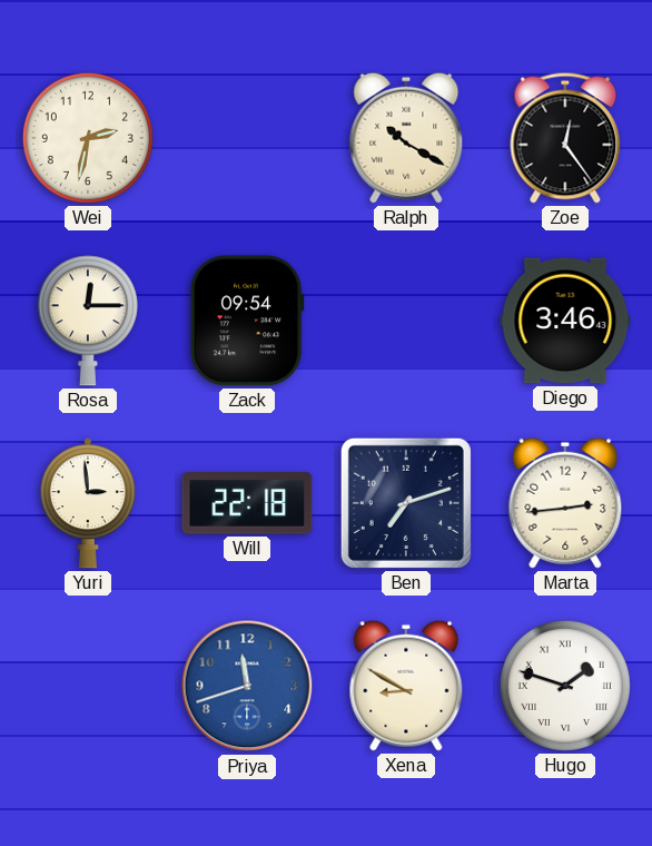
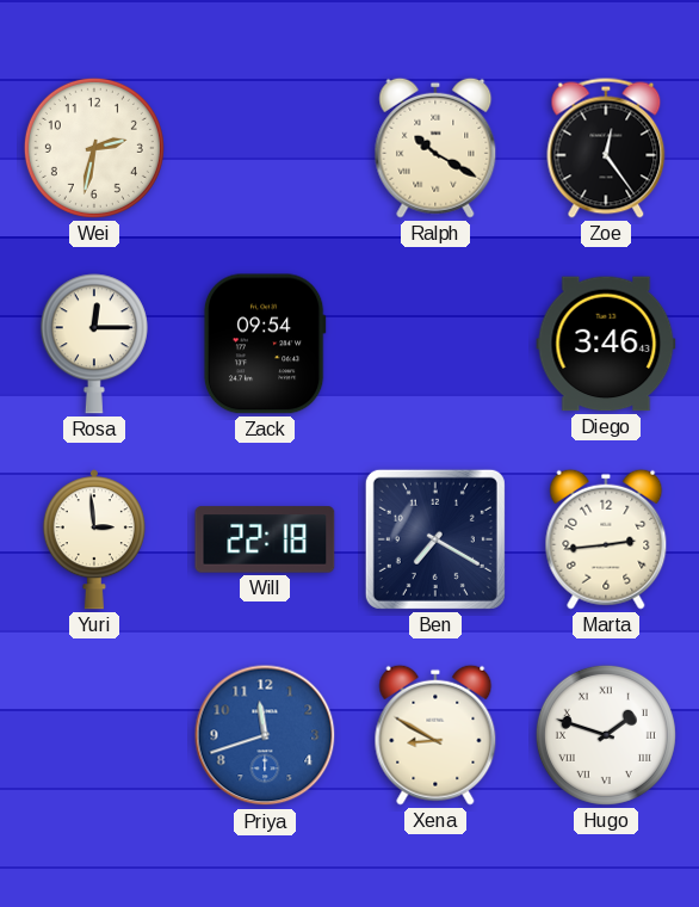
Ben: 7:12 -> 7:20
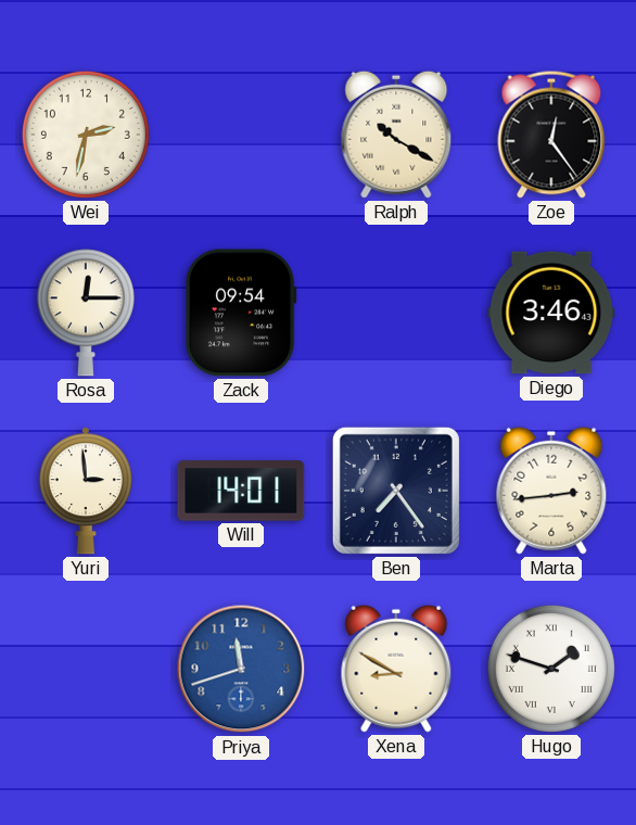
Will: 22:18 -> 14:01
Ben: 7:20 -> 7:24
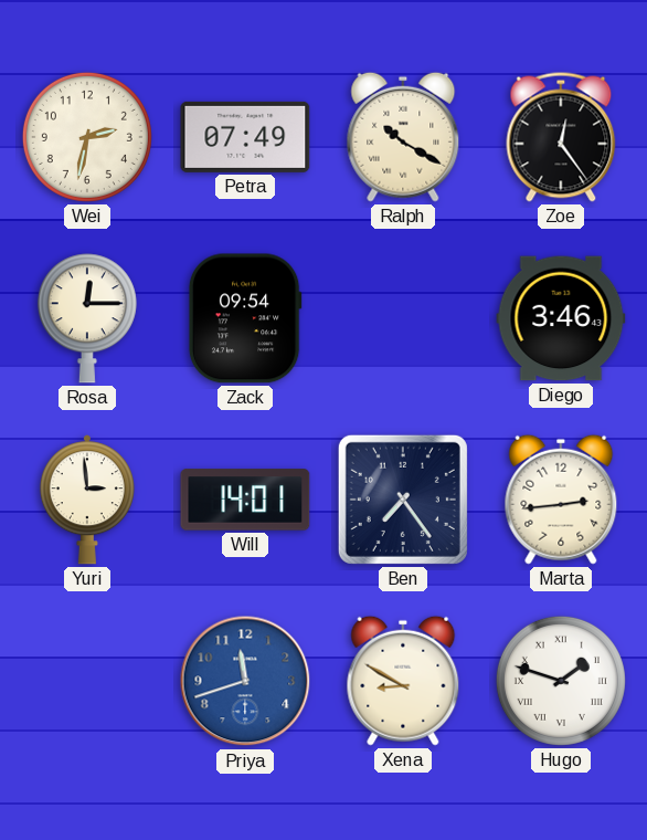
Petra: none -> 07:49
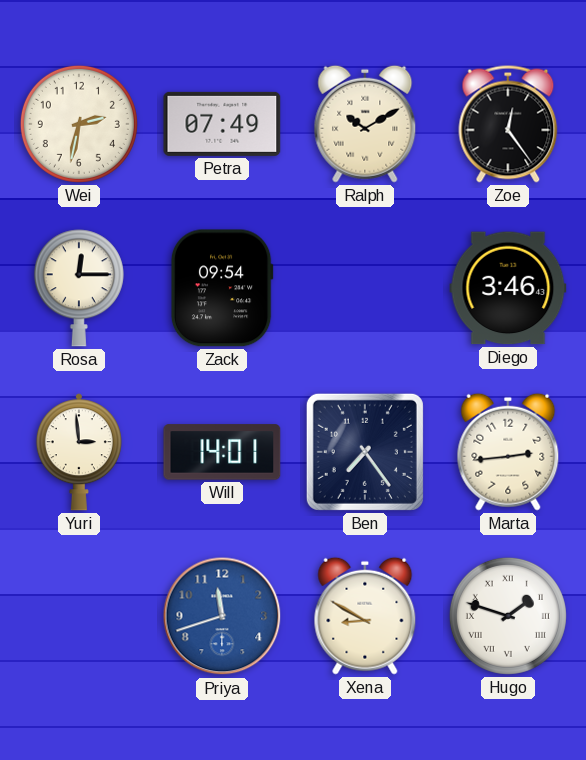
Ralph: 10:20 -> 10:10
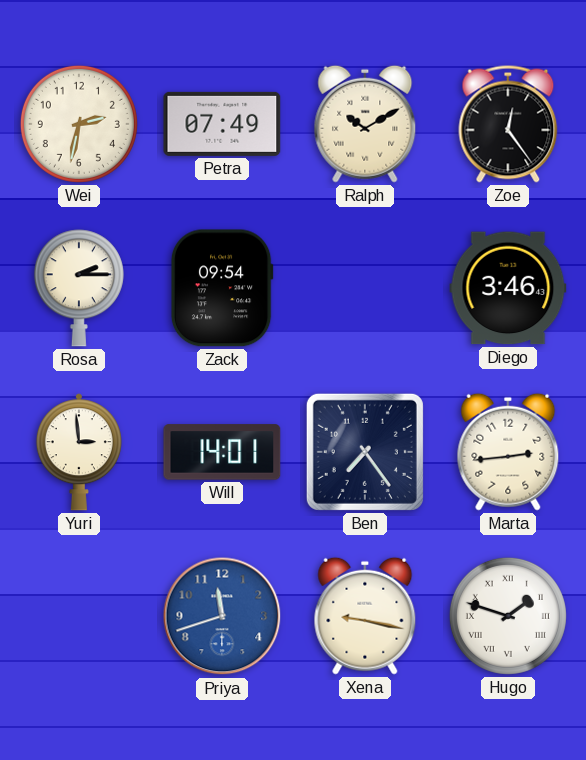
Rosa: 12:15 -> 2:15
Xena: 8:50 -> 9:17
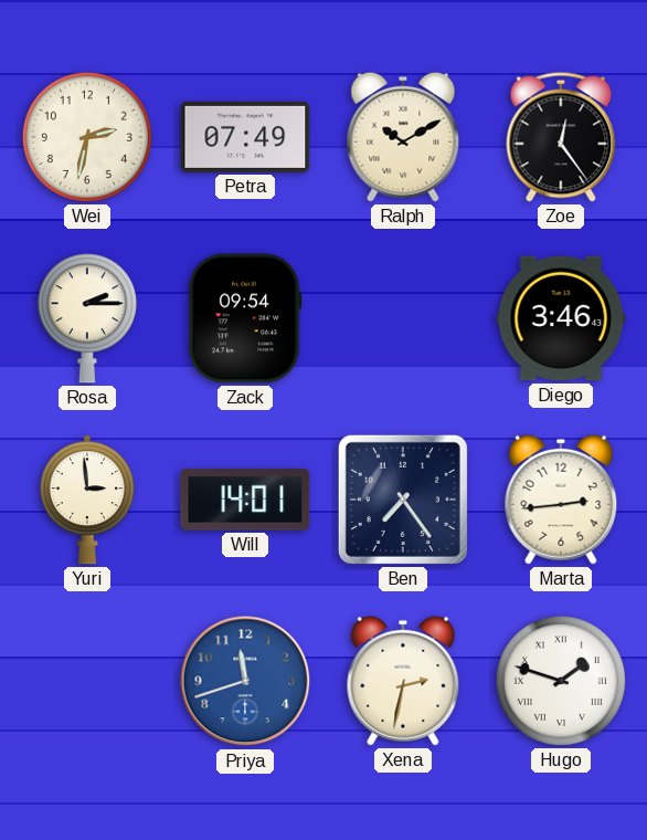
Xena: 9:17 -> 2:32
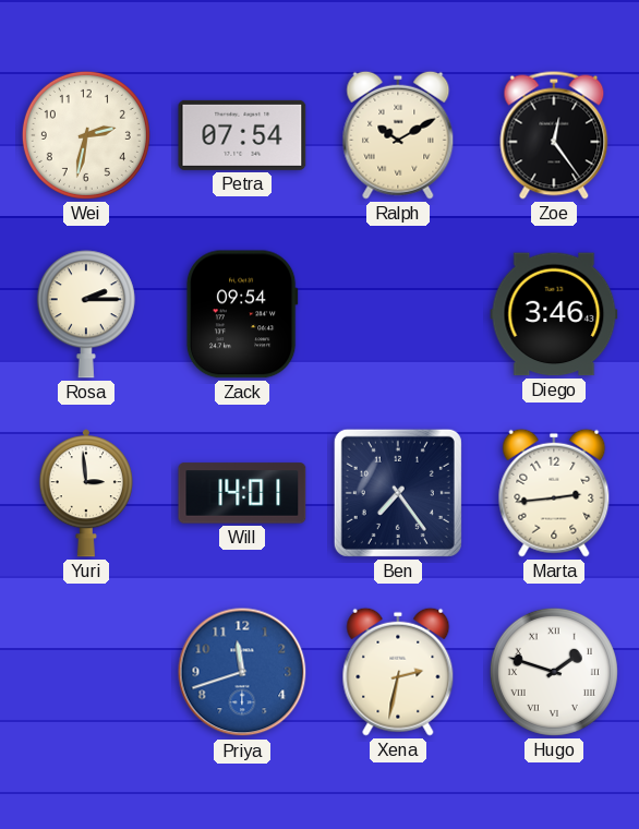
Petra: 07:49 -> 07:54
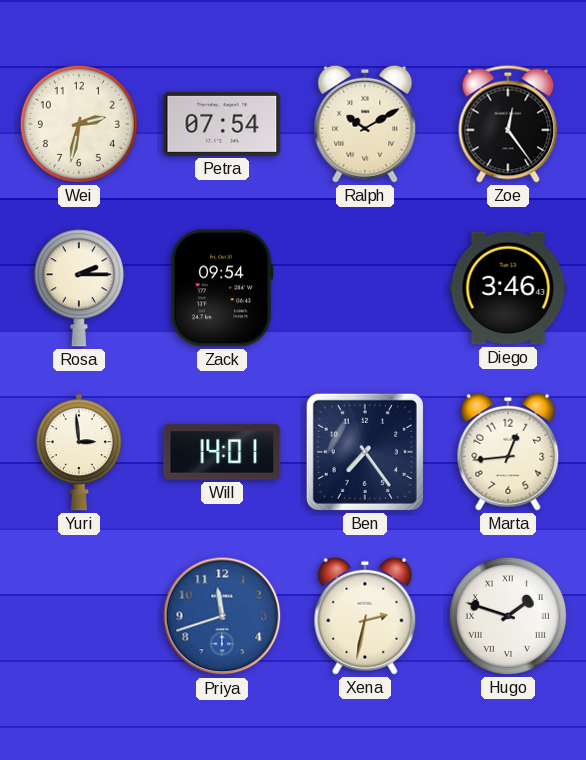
Marta: 2:44 -> 12:44
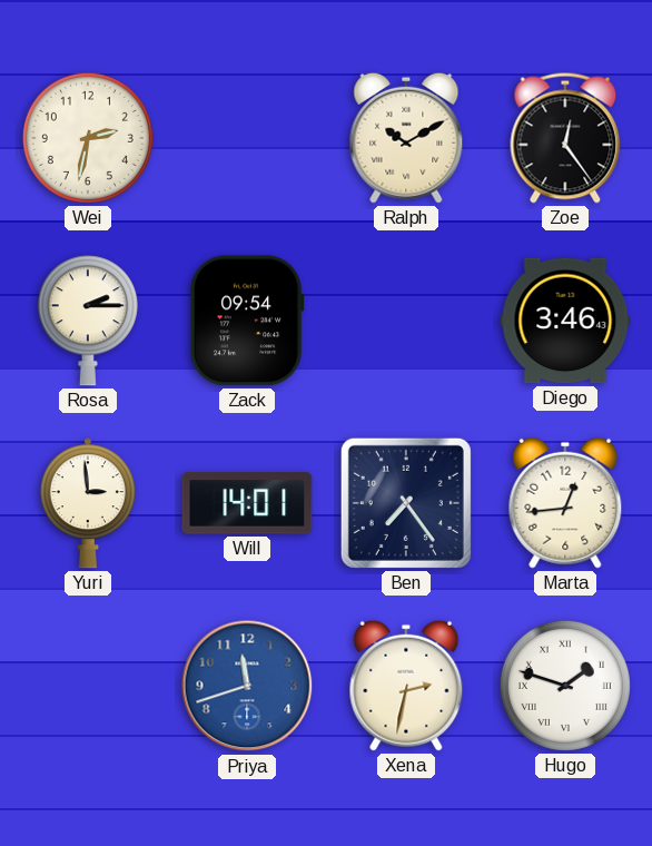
Petra: 07:54 -> none
